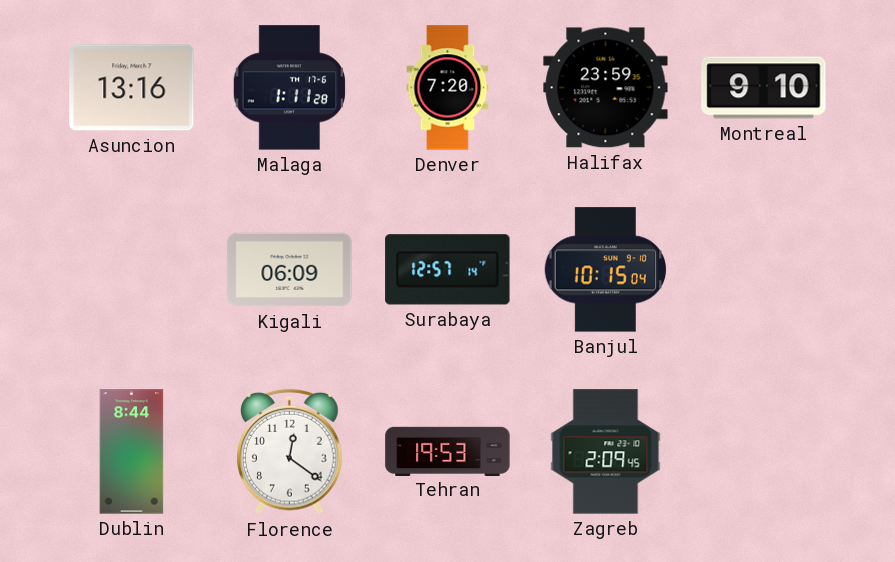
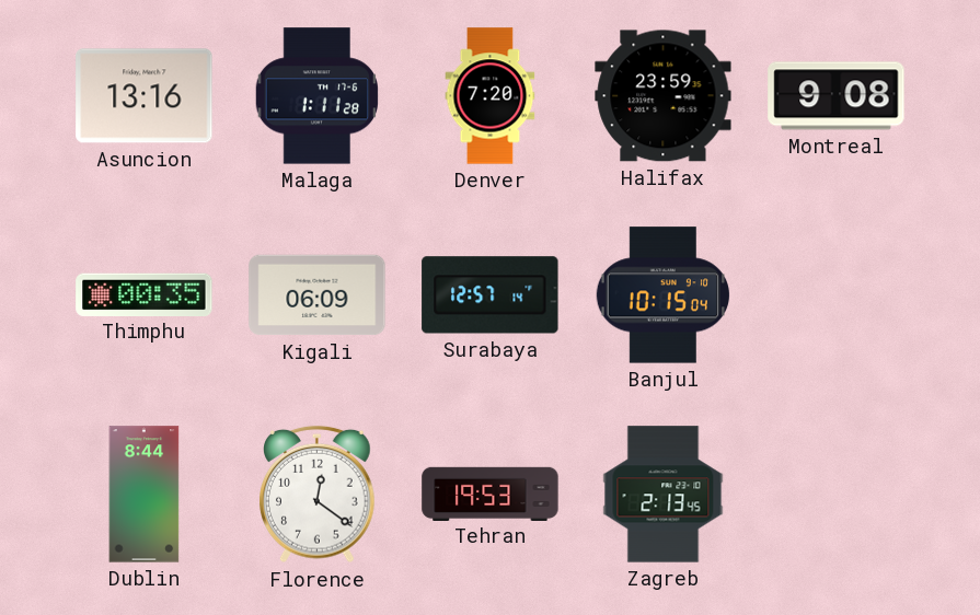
Montreal: 9:10 -> 9:08
Thimphu: none -> 00:35
Zagreb: 2:09 -> 2:13
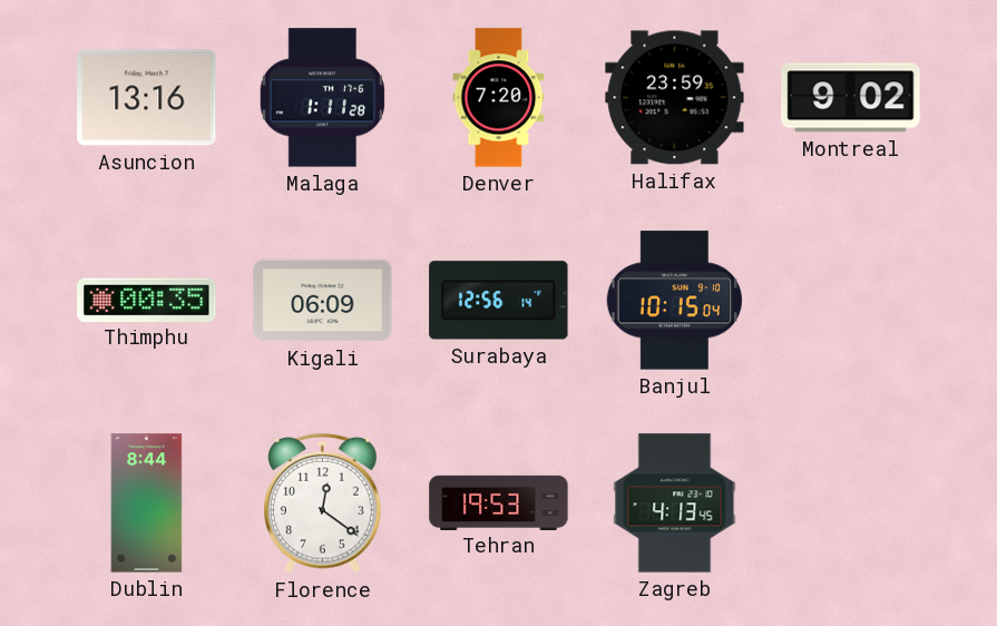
Montreal: 9:08 -> 9:02
Surabaya: 12:57 -> 12:56
Zagreb: 2:13 -> 4:13
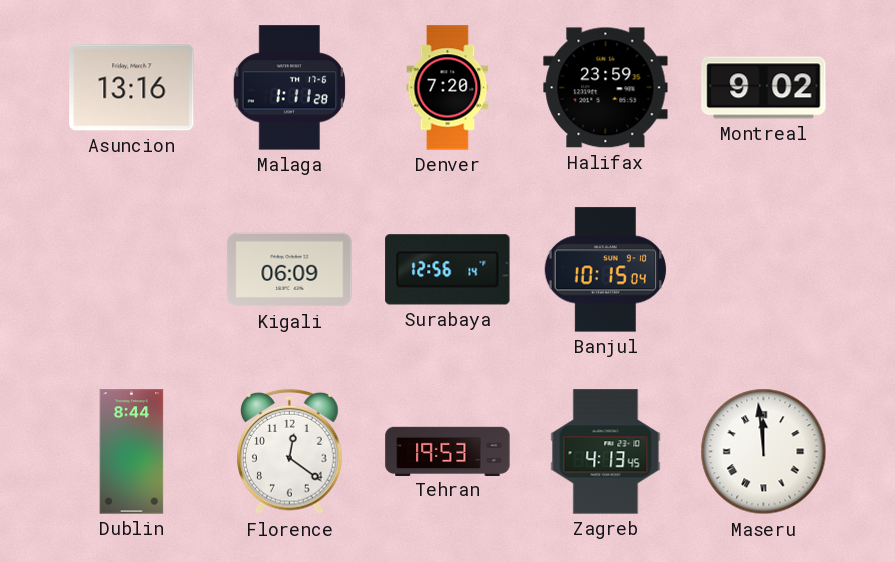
Thimphu: 00:35 -> none
Maseru: none -> 11:59
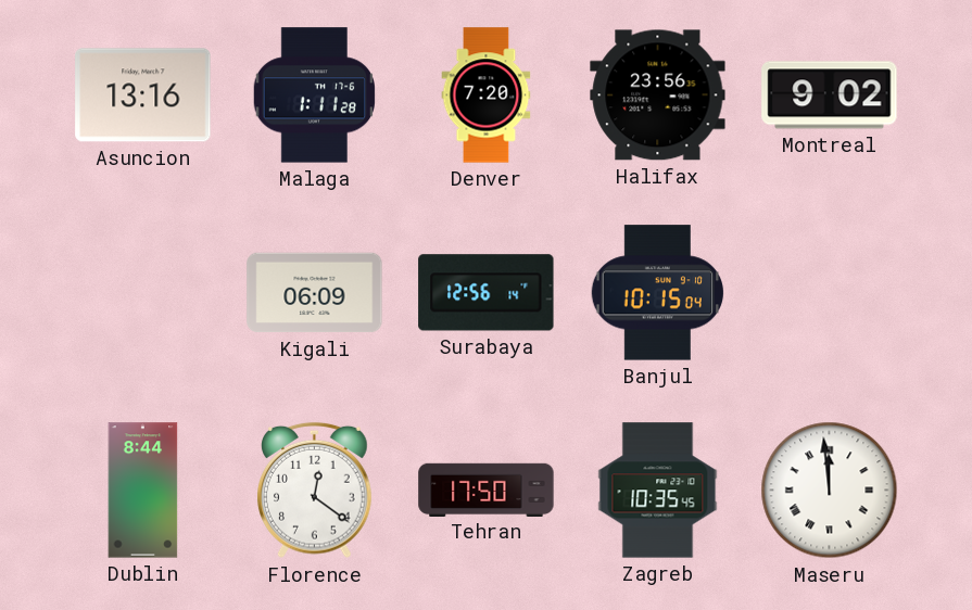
Halifax: 23:59 -> 23:56
Tehran: 19:53 -> 17:50
Zagreb: 4:13 -> 10:35
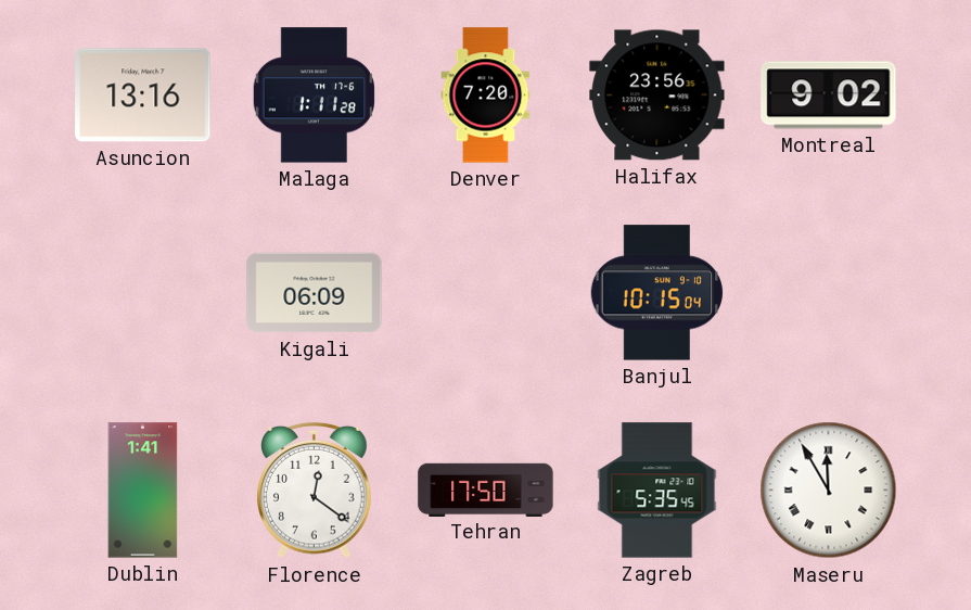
Surabaya: 12:56 -> none
Dublin: 8:44 -> 1:41
Zagreb: 10:35 -> 5:35
Maseru: 11:59 -> 11:55
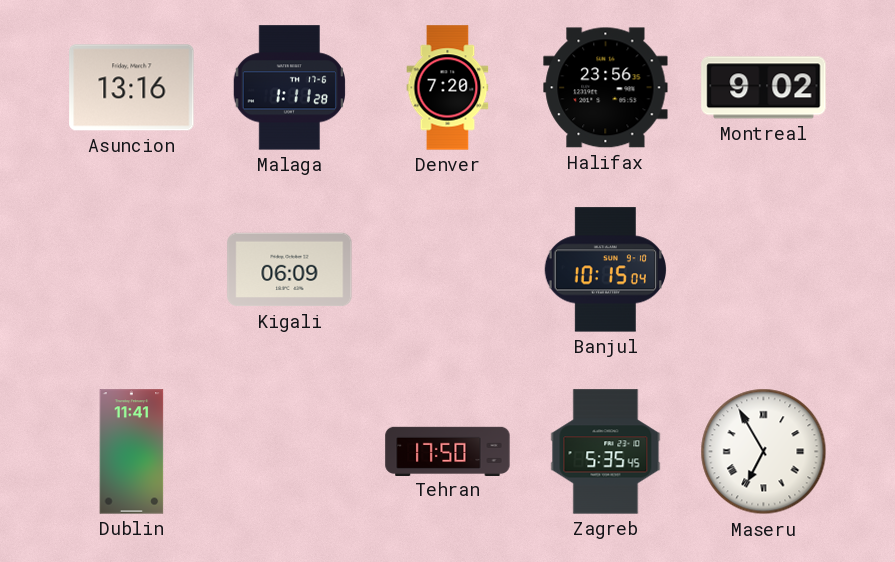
Dublin: 1:41 -> 11:41
Florence: 12:21 -> none
Maseru: 11:55 -> 6:55
